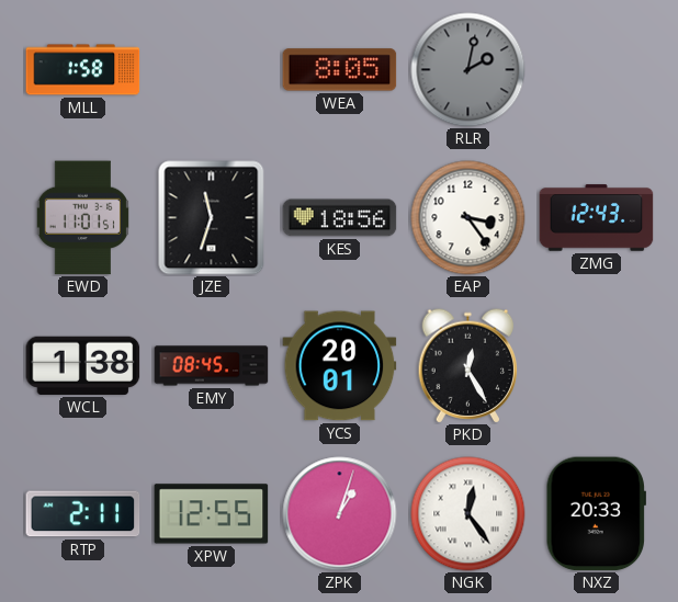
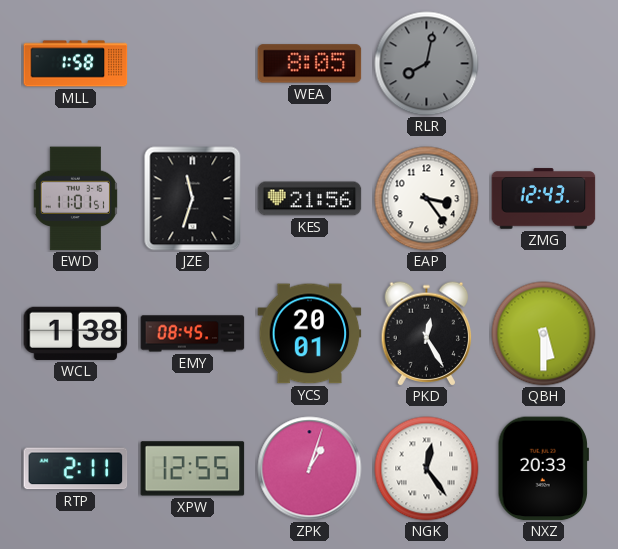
RLR: 2:02 -> 8:02
KES: 18:56 -> 21:56
QBH: none -> 5:30
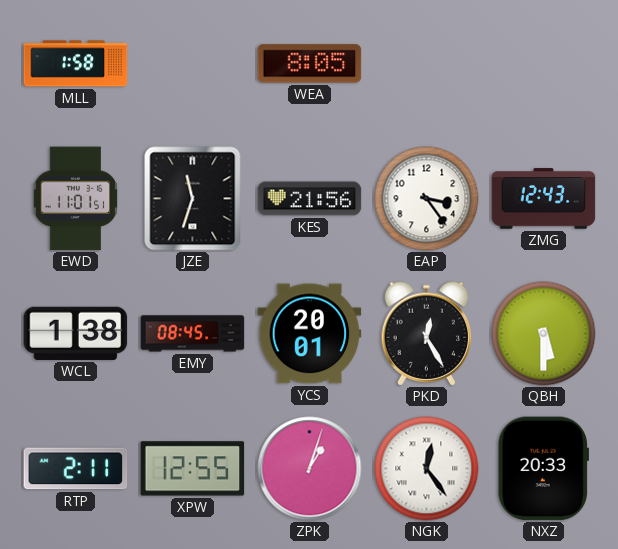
RLR: 8:02 -> none
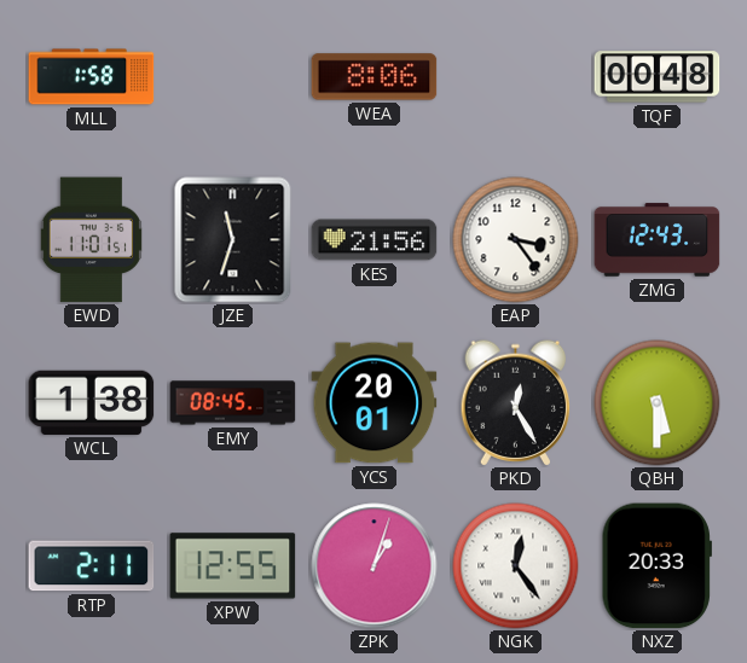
WEA: 8:05 -> 8:06
TQF: none -> 00:48
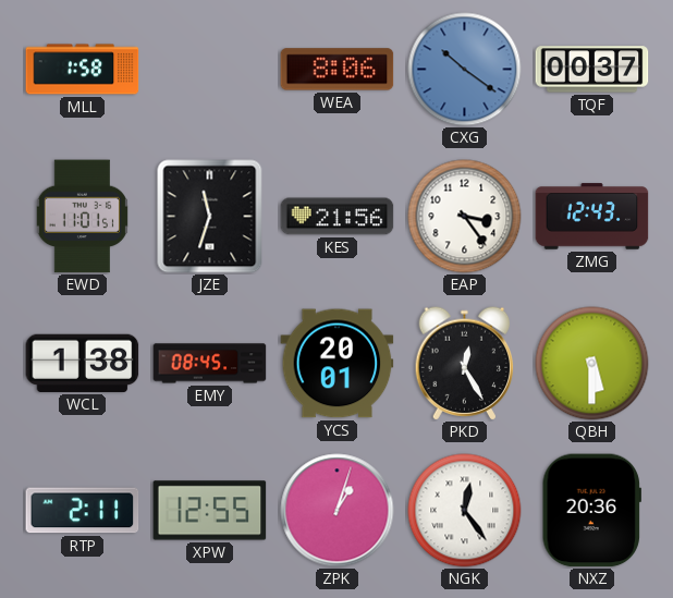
CXG: none -> 10:21
TQF: 00:48 -> 00:37
NXZ: 20:33 -> 20:36
